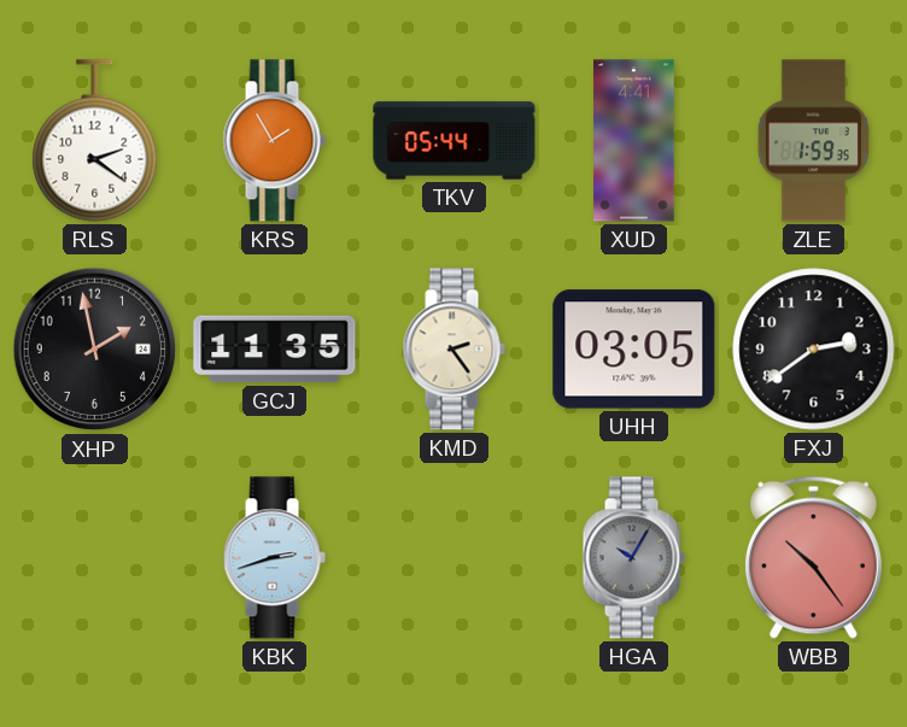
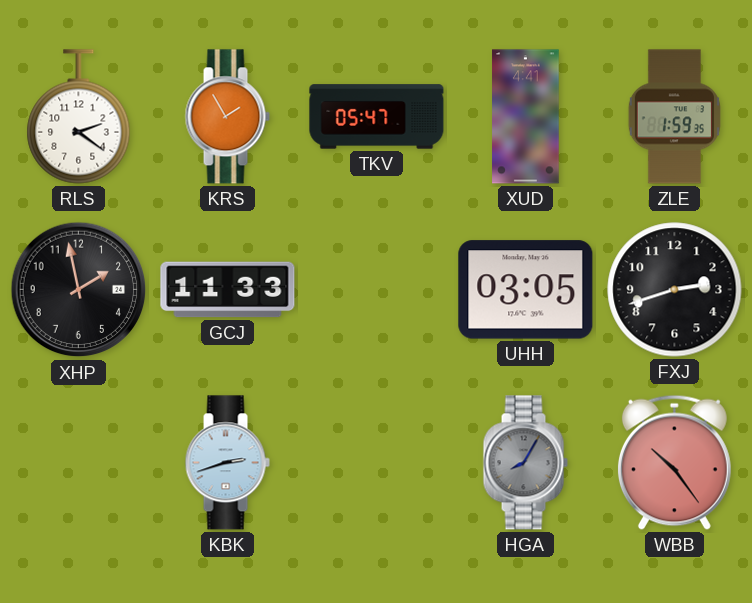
TKV: 05:44 -> 05:47
GCJ: 11:35 -> 11:33
KMD: 2:24 -> none
FXJ: 2:39 -> 2:42
HGA: 10:05 -> 8:05
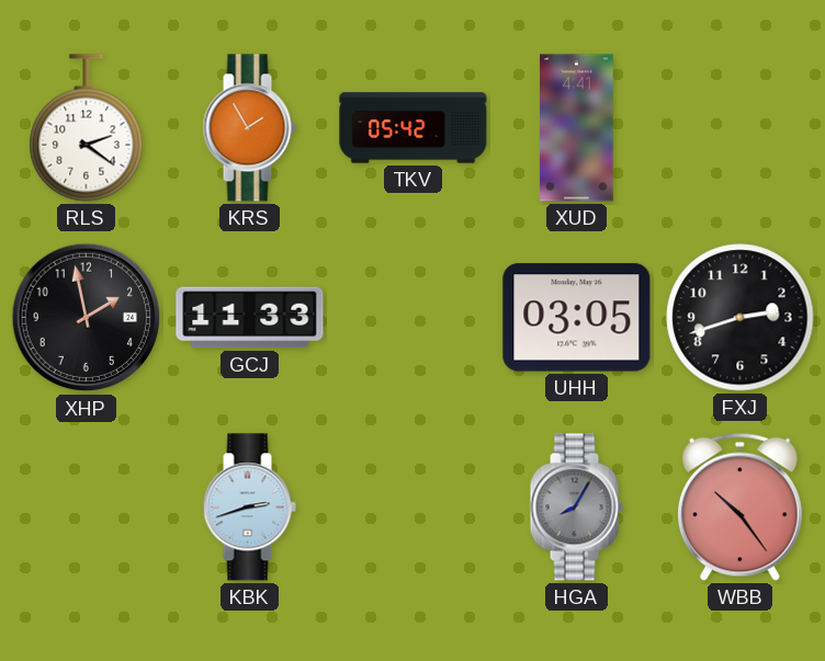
TKV: 05:47 -> 05:42
ZLE: 1:59 -> none
